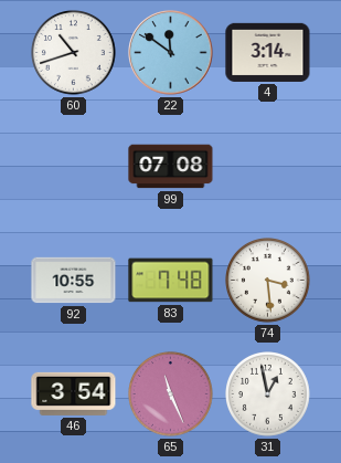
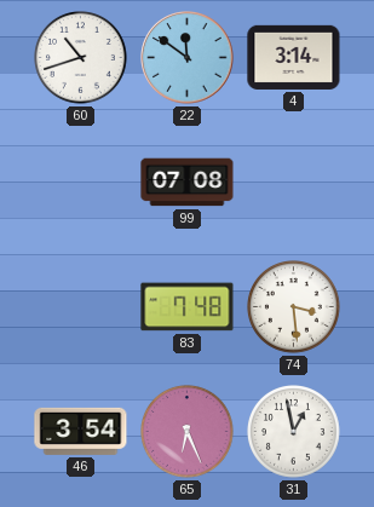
92: 10:55 -> none
65: 11:26 -> 6:26
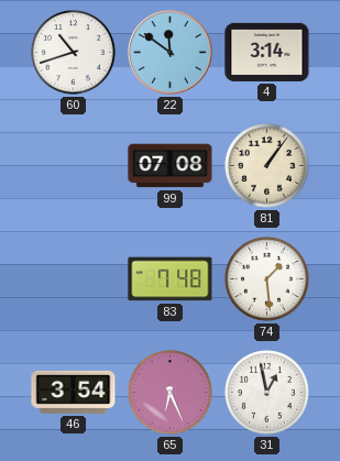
81: none -> 1:06
74: 3:29 -> 1:29
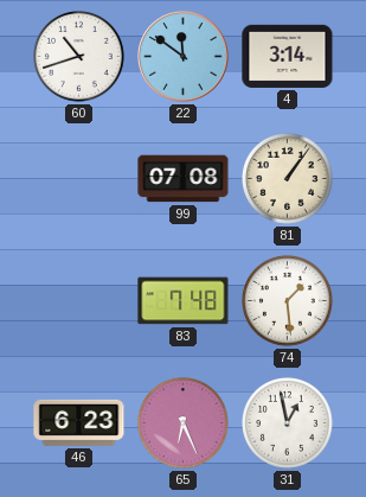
46: 3:54 -> 6:23
